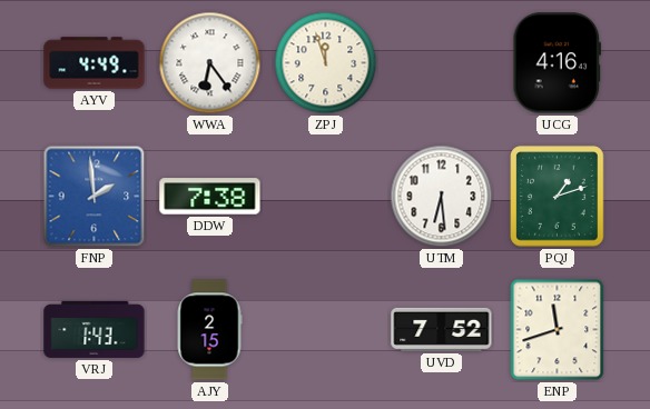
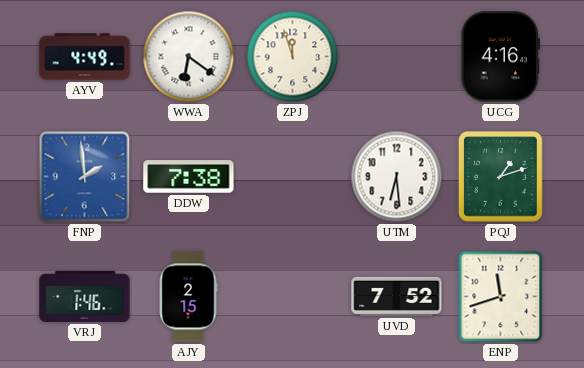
WWA: 6:24 -> 6:21
VRJ: 1:43 -> 1:46
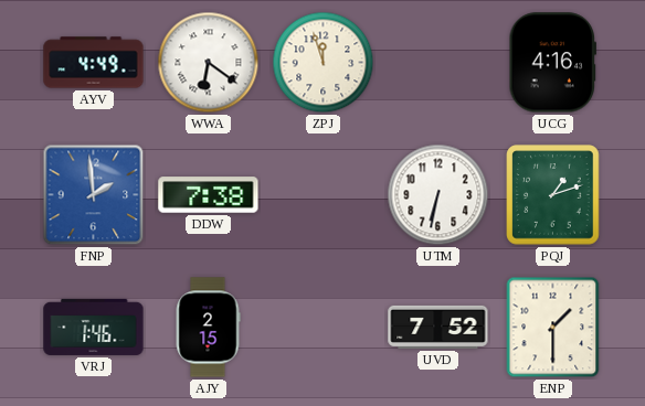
UTM: 6:29 -> 6:32
ENP: 11:42 -> 1:30
